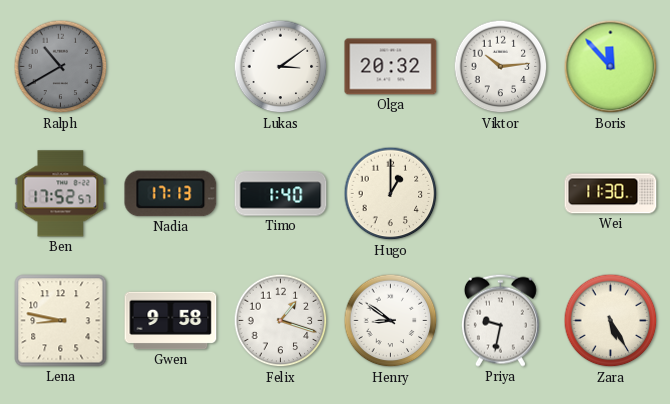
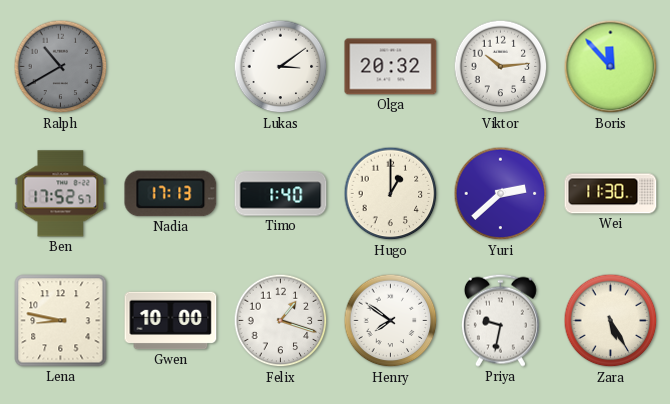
Yuri: none -> 2:38
Gwen: 9:58 -> 10:00
Henry: 8:51 -> 7:51
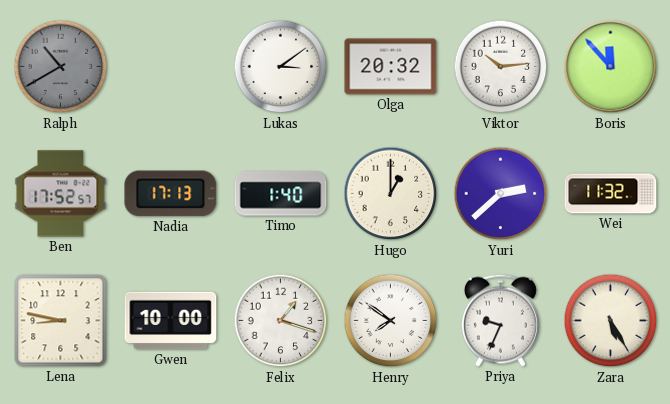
Wei: 11:30 -> 11:32
Priya: 9:32 -> 9:34
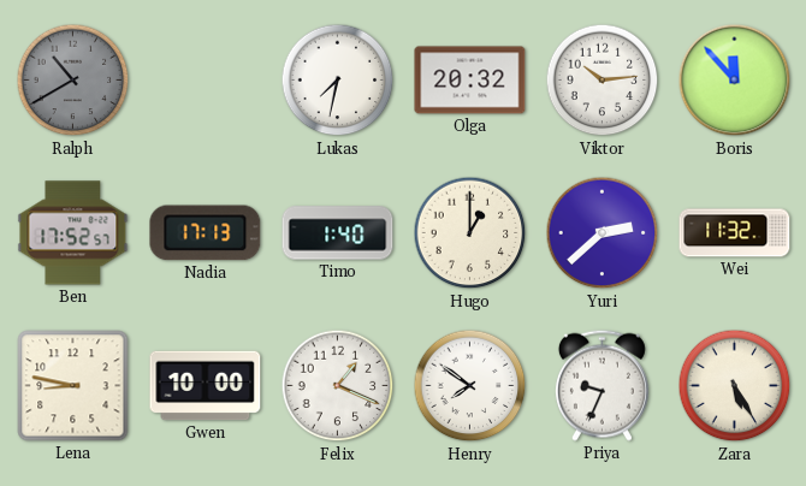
Lukas: 3:09 -> 7:32
Felix: 1:18 -> 1:19
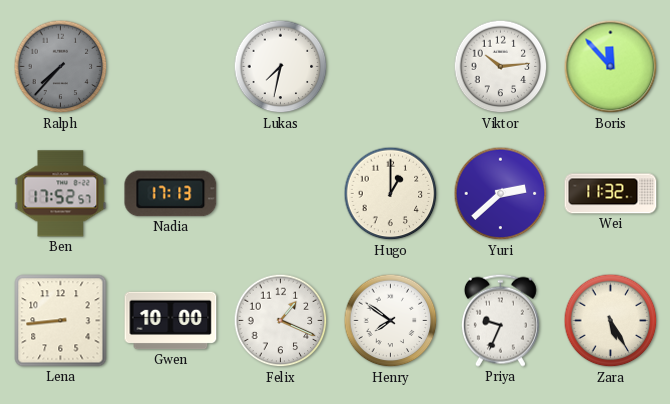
Ralph: 10:40 -> 7:37
Olga: 20:32 -> none
Timo: 1:40 -> none
Lena: 8:47 -> 8:44
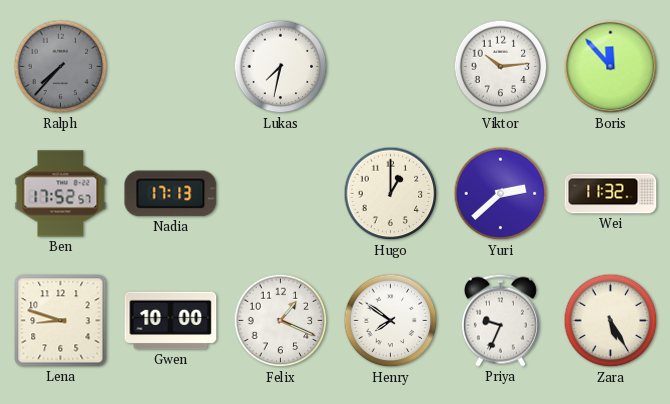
Lena: 8:44 -> 8:48
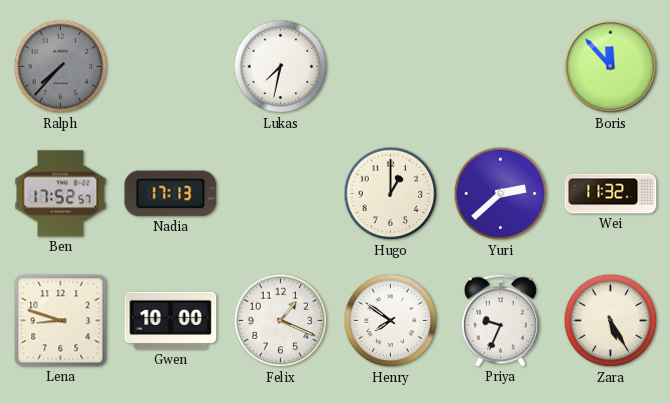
Viktor: 10:14 -> none
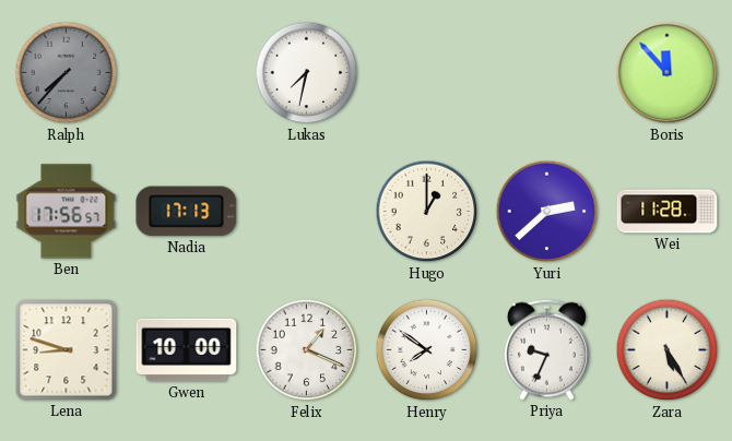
Ben: 17:52 -> 17:56
Wei: 11:32 -> 11:28
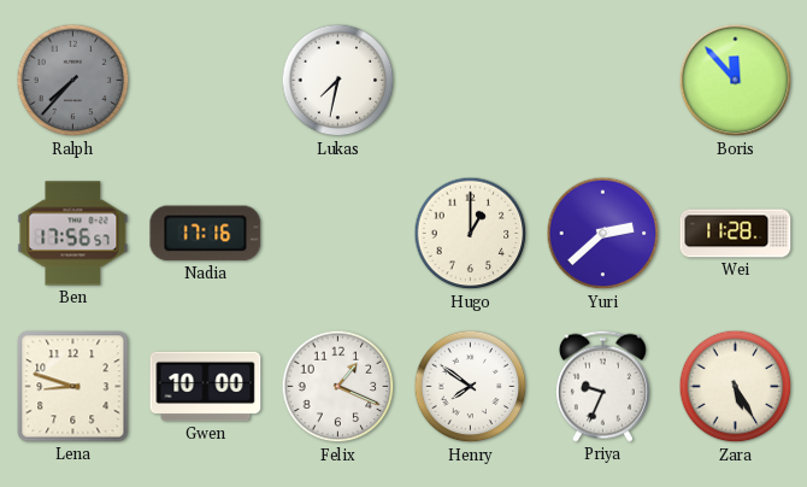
Nadia: 17:13 -> 17:16
